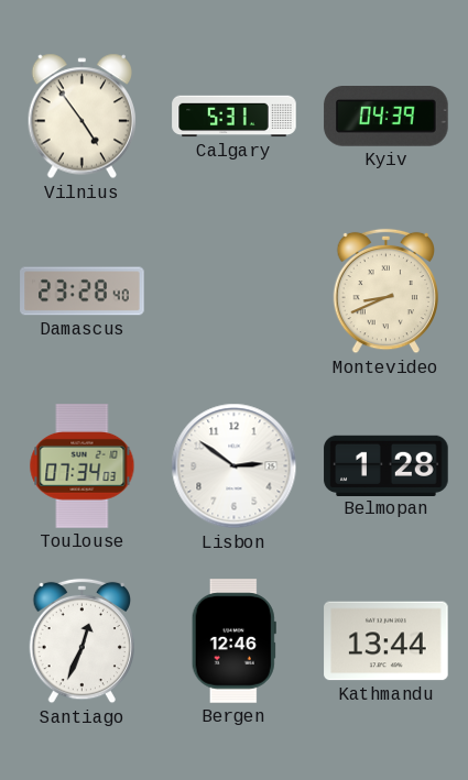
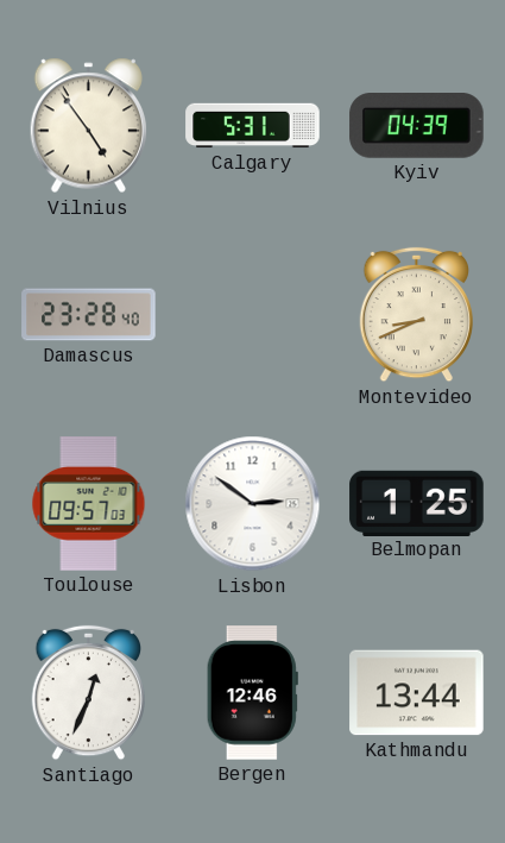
Toulouse: 07:34 -> 09:57
Belmopan: 1:28 -> 1:25
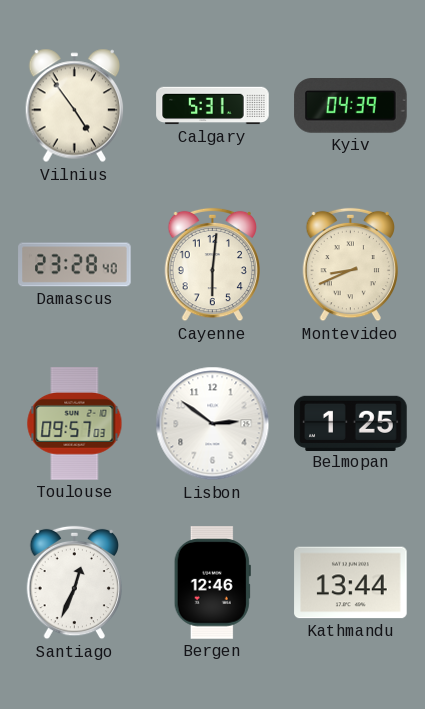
Cayenne: none -> 6:01
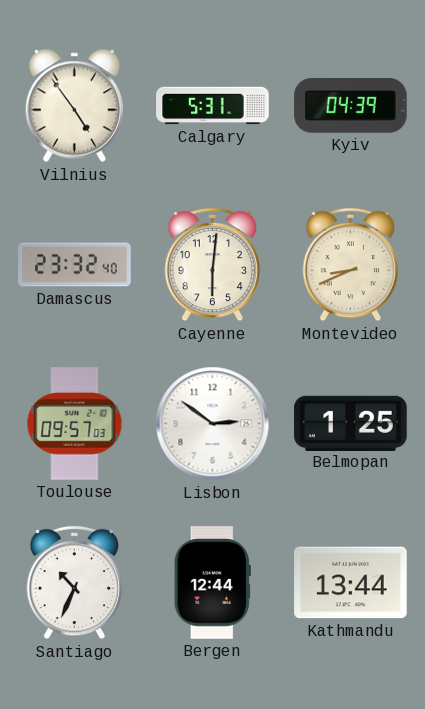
Damascus: 23:28 -> 23:32
Santiago: 12:34 -> 10:34
Bergen: 12:46 -> 12:44
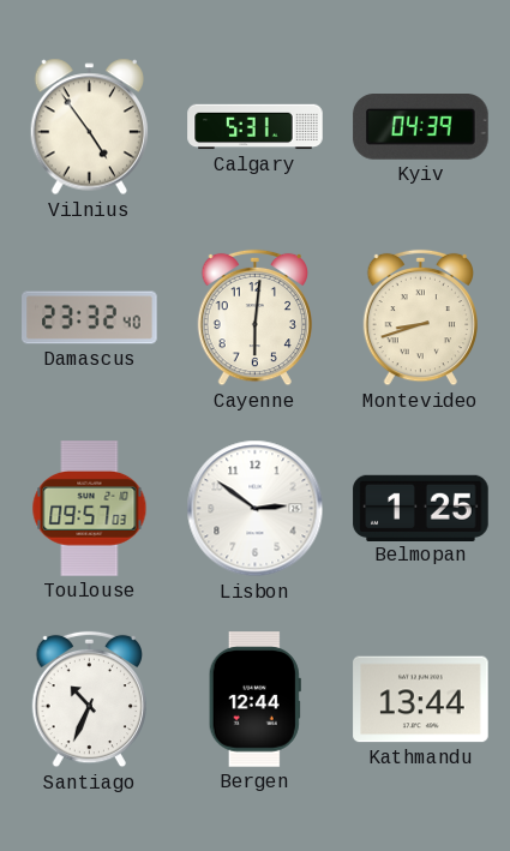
Montevideo: 8:41 -> 8:42
